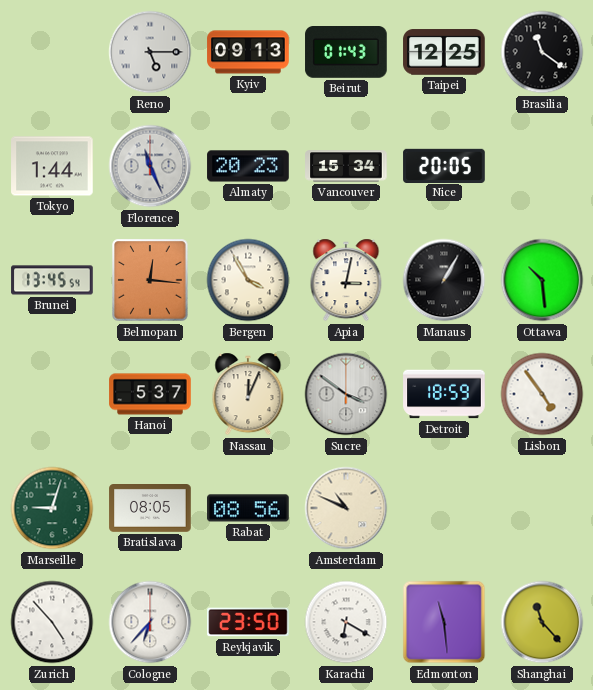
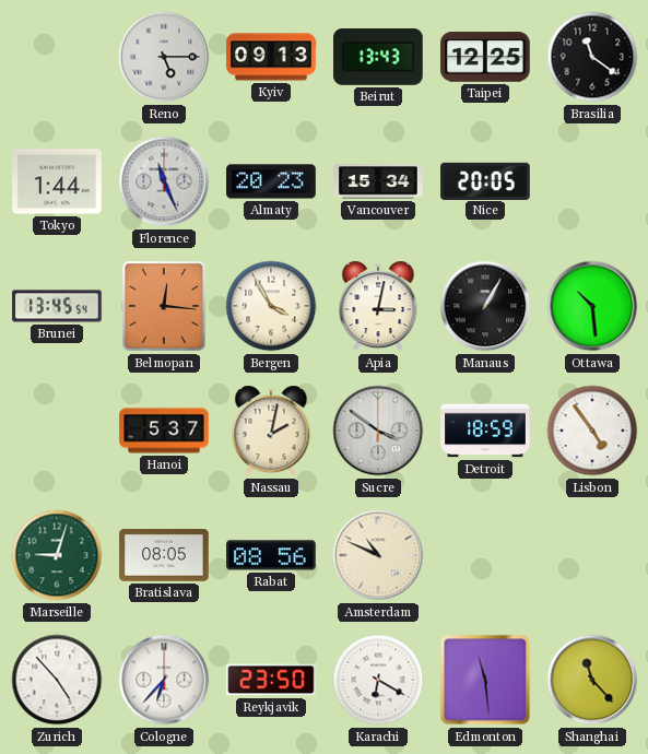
Beirut: 01:43 -> 13:43
Nassau: 12:04 -> 2:02
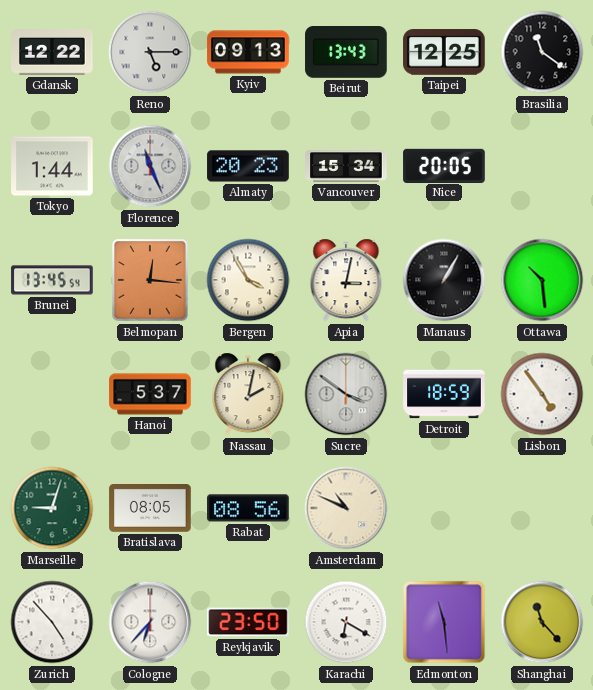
Gdansk: none -> 12:22
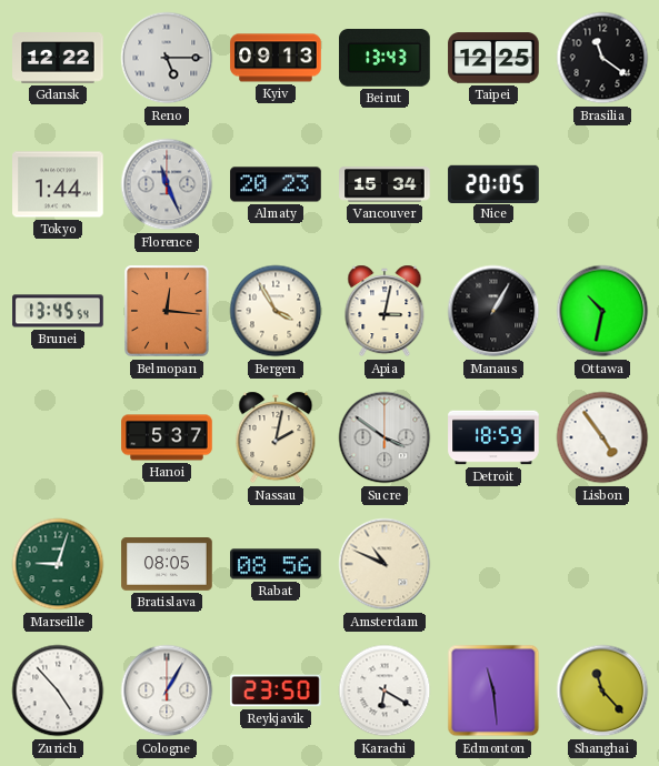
Ottawa: 10:29 -> 10:32
Cologne: 6:37 -> 1:05
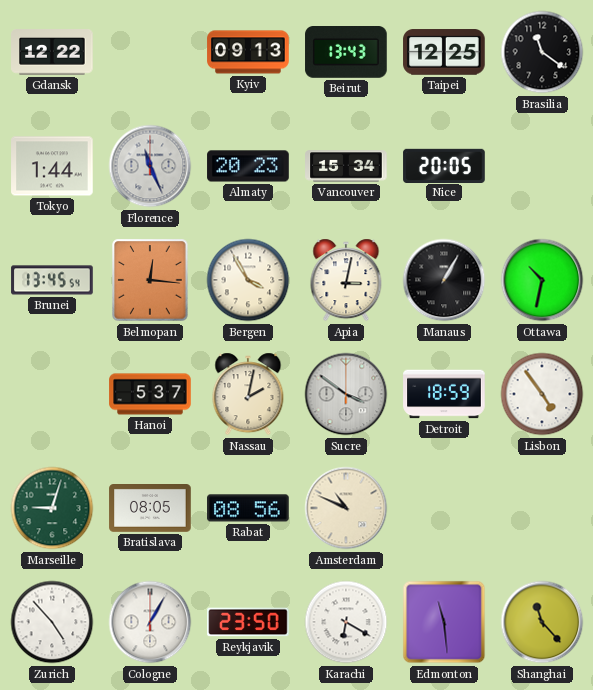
Reno: 5:15 -> none
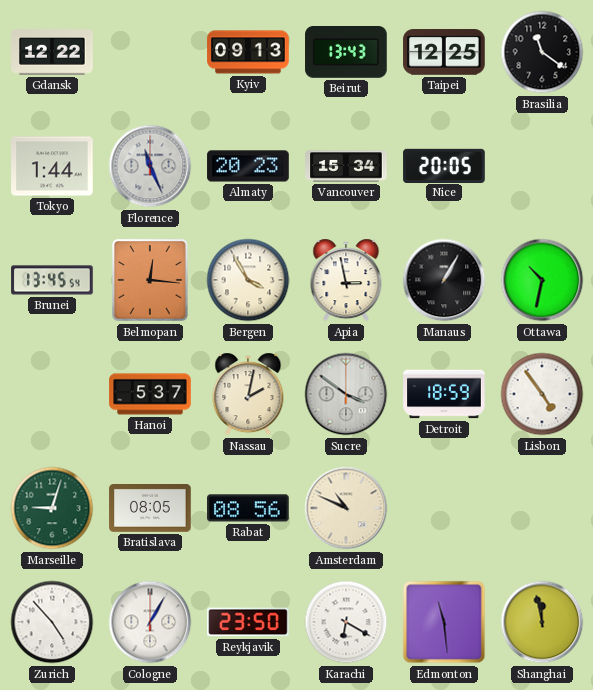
Apia: 3:02 -> 2:58
Shanghai: 11:23 -> 11:58
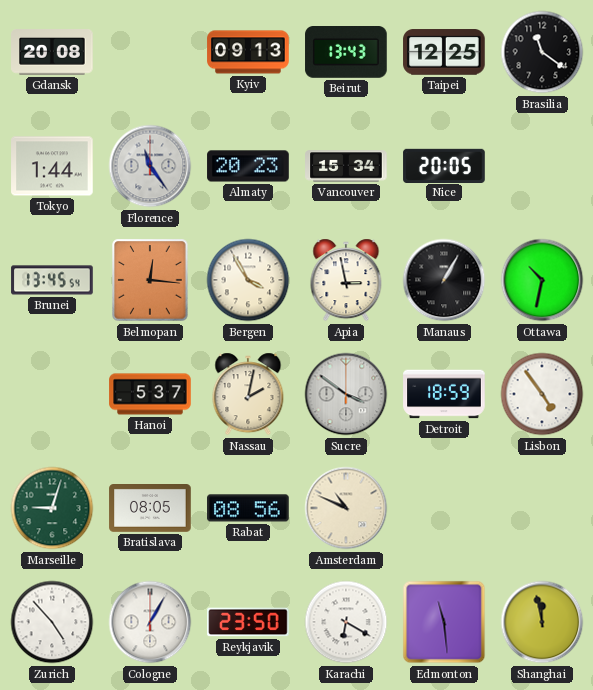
Gdansk: 12:22 -> 20:08
Florence: 11:26 -> 11:24
